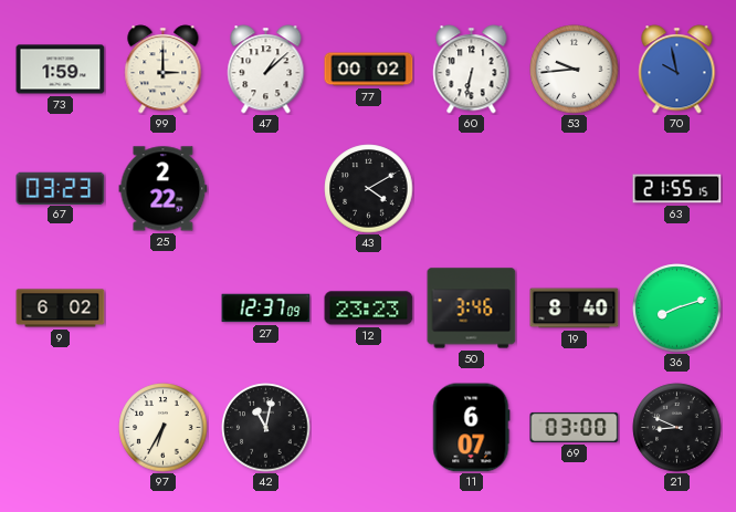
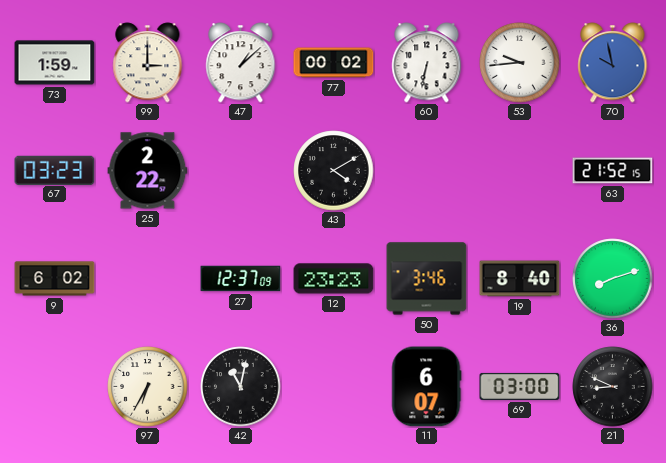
63: 21:55 -> 21:52
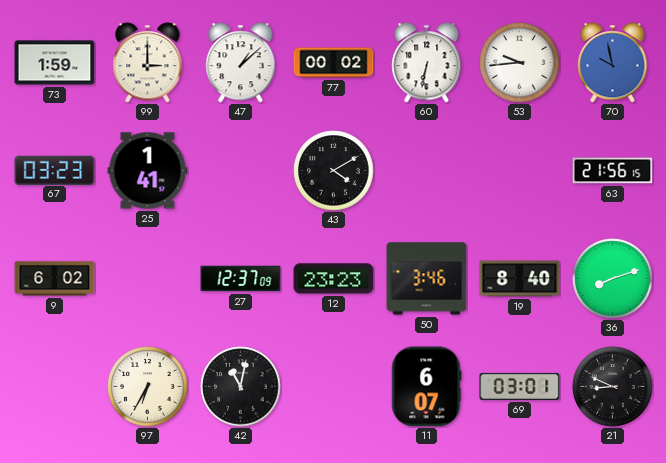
25: 2:22 -> 1:41
63: 21:52 -> 21:56
69: 03:00 -> 03:01
